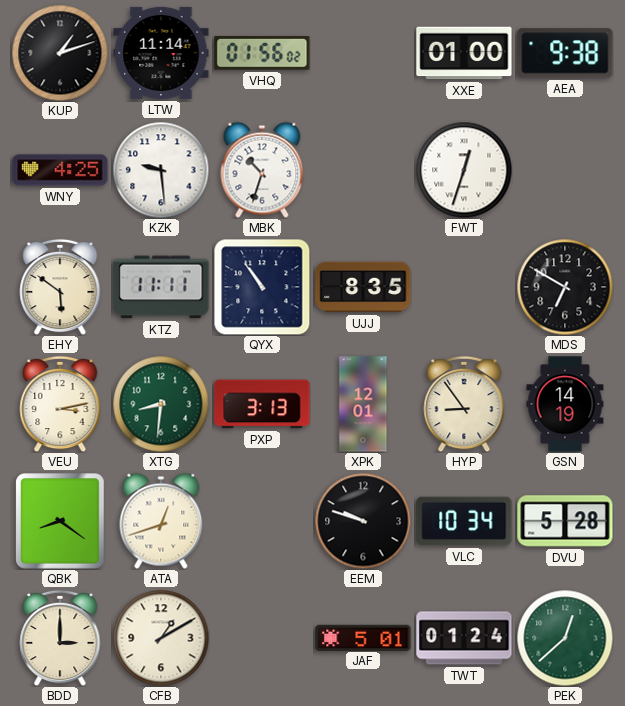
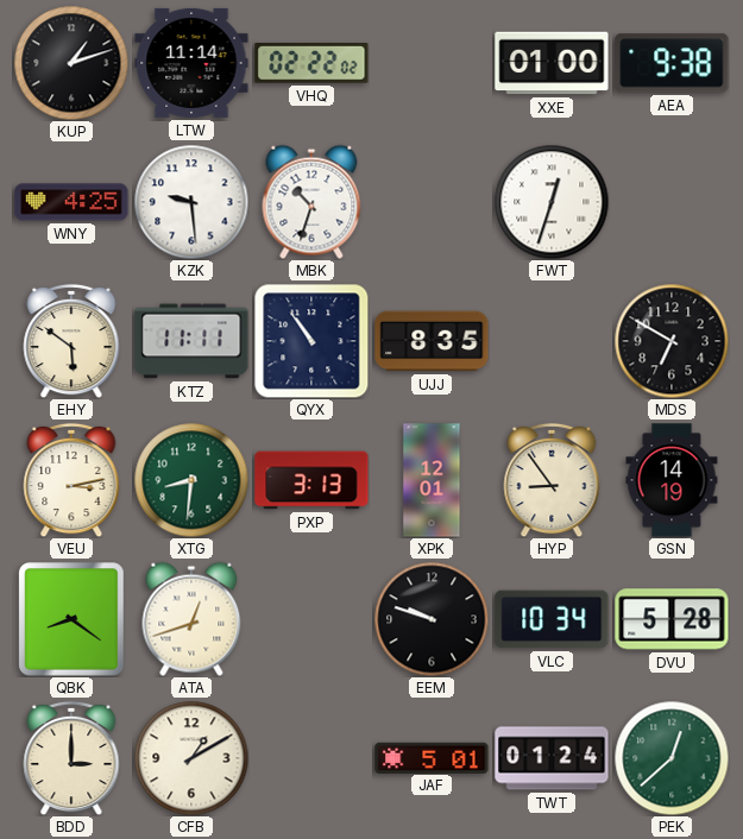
VHQ: 01:56 -> 02:22
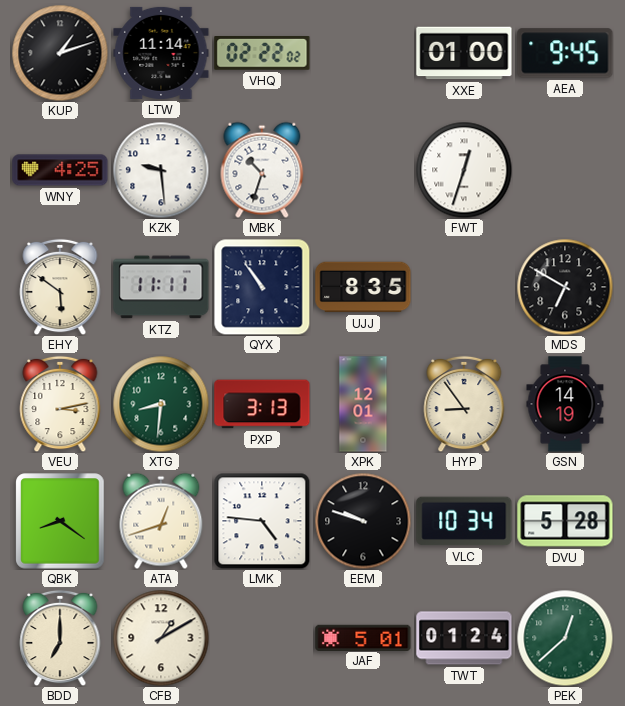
AEA: 9:38 -> 9:45
LMK: none -> 4:46
BDD: 3:00 -> 7:00
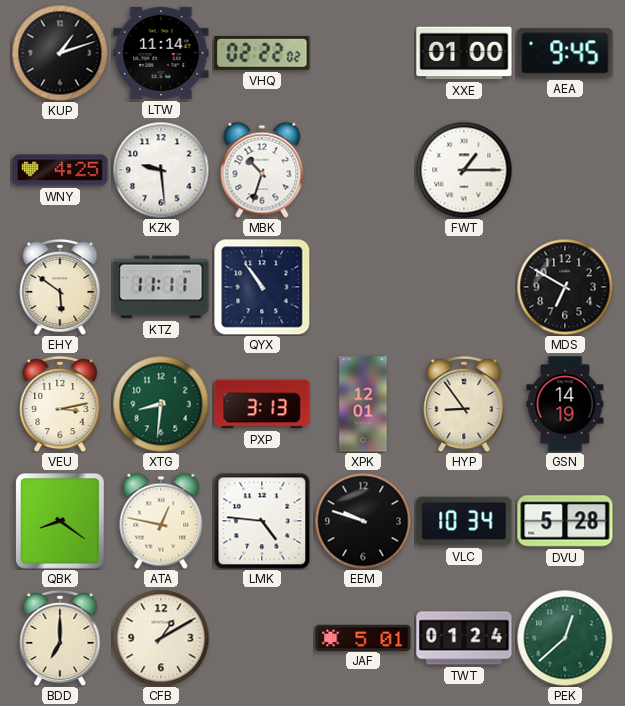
FWT: 12:33 -> 1:15
UJJ: 8:35 -> none
ATA: 12:42 -> 12:47
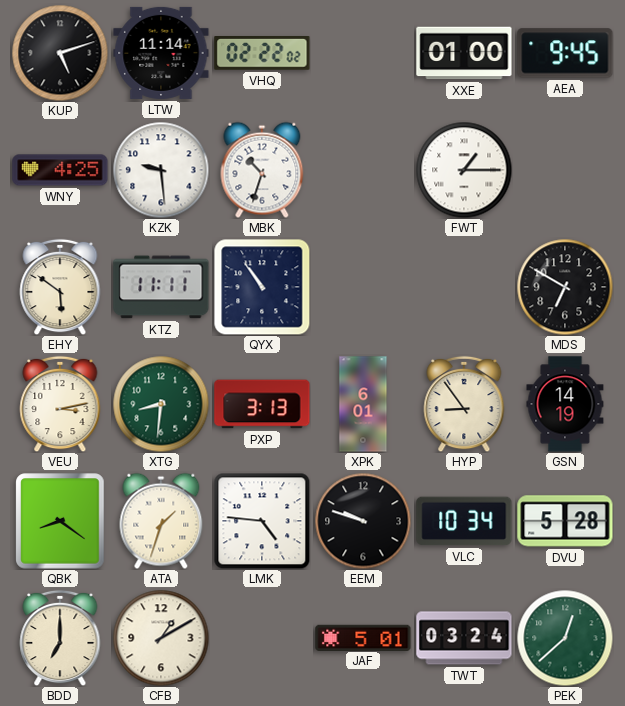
KUP: 1:12 -> 5:12
XPK: 12:01 -> 6:01
ATA: 12:47 -> 1:33
TWT: 01:24 -> 03:24
